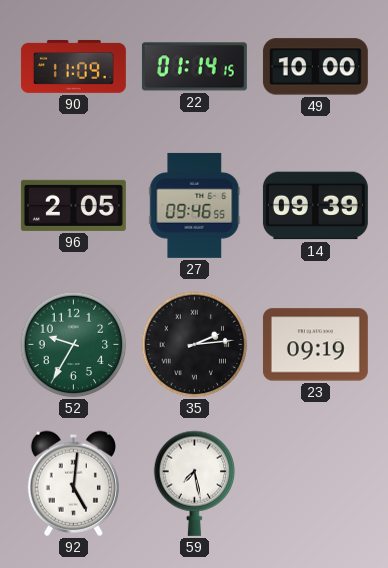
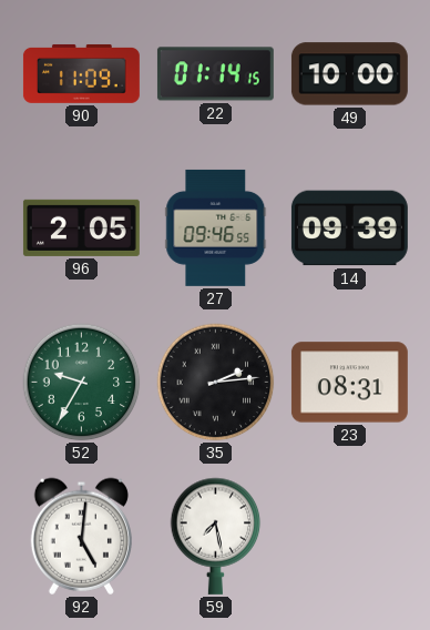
23: 09:19 -> 08:31
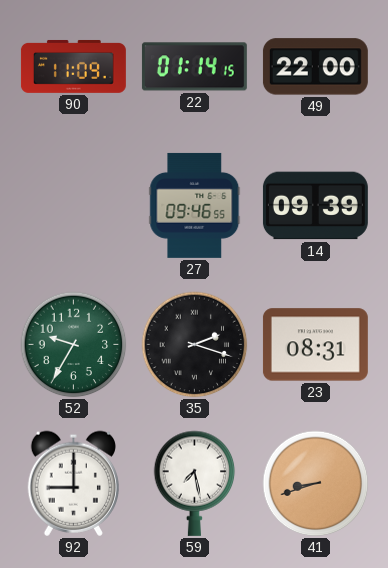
49: 10:00 -> 22:00
96: 2:05 -> none
35: 2:14 -> 2:18
92: 5:01 -> 9:00
41: none -> 8:42
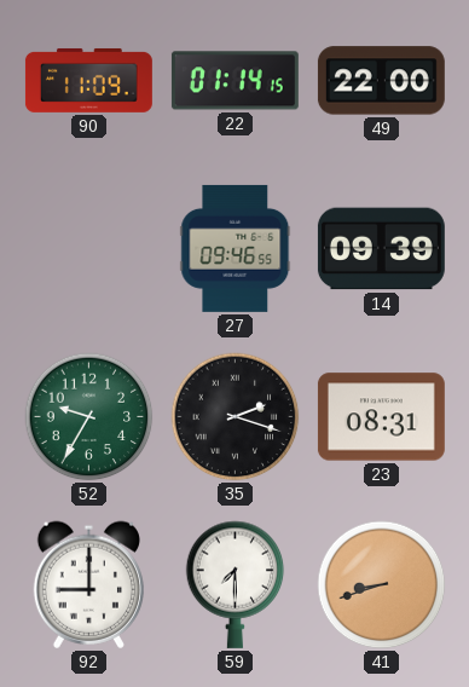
59: 7:28 -> 7:30
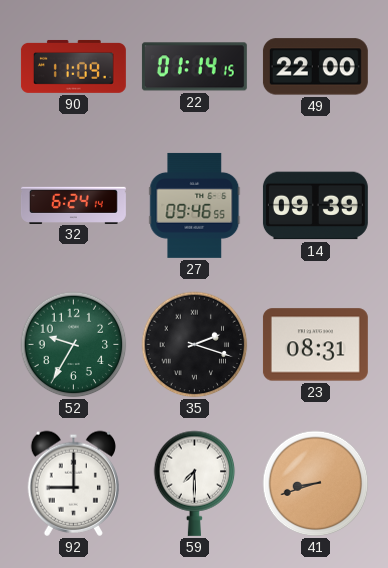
32: none -> 6:24
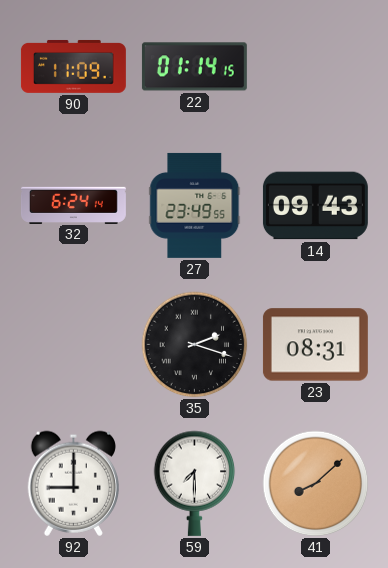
49: 22:00 -> none
27: 09:46 -> 23:49
14: 09:39 -> 09:43
52: 9:35 -> none
41: 8:42 -> 8:08
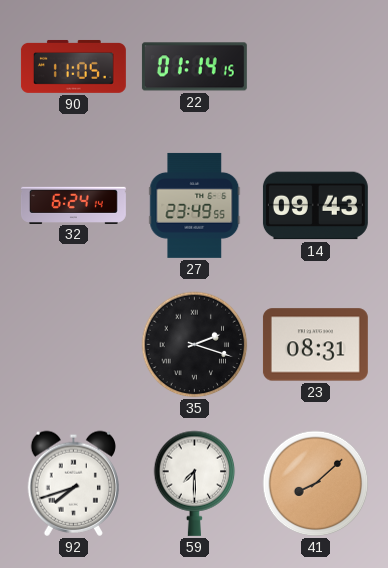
90: 11:09 -> 11:05
92: 9:00 -> 7:42
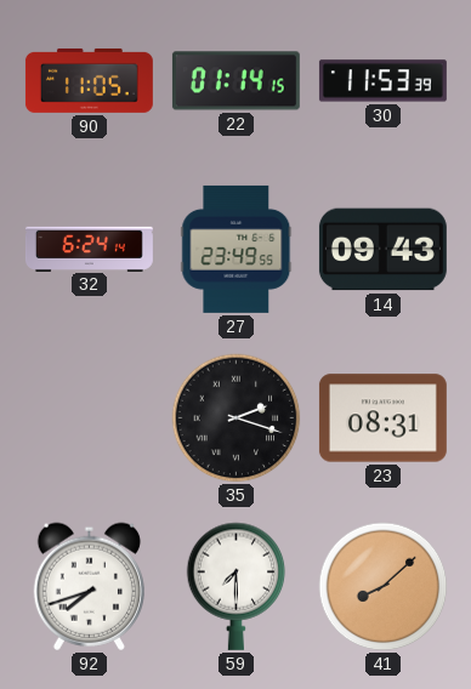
30: none -> 11:53
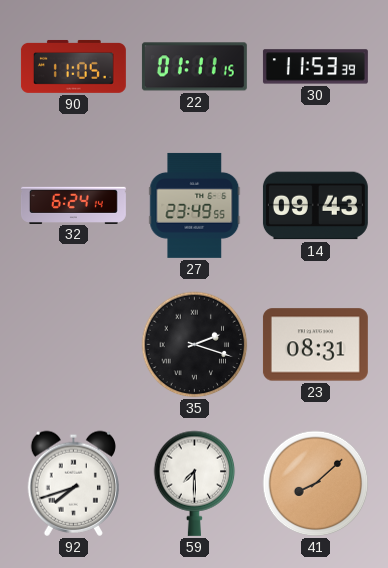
22: 01:14 -> 01:11
